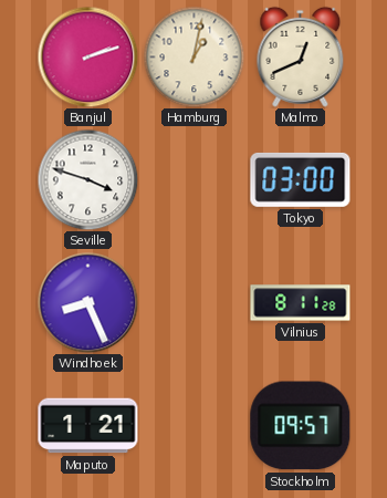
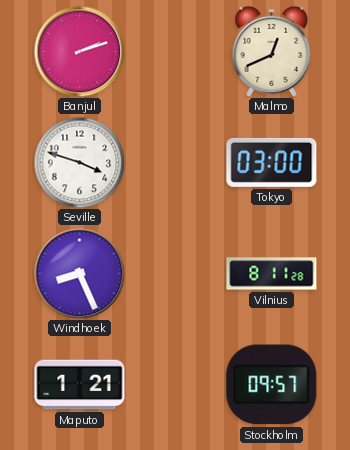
Hamburg: 1:02 -> none
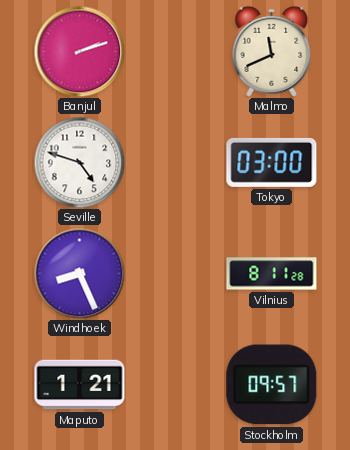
Malmo: 12:41 -> 11:41
Seville: 3:48 -> 4:48
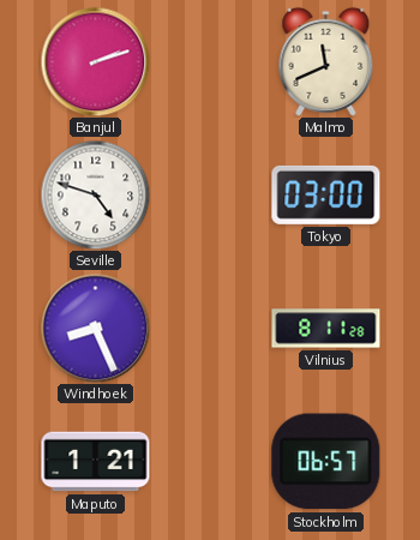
Stockholm: 09:57 -> 06:57
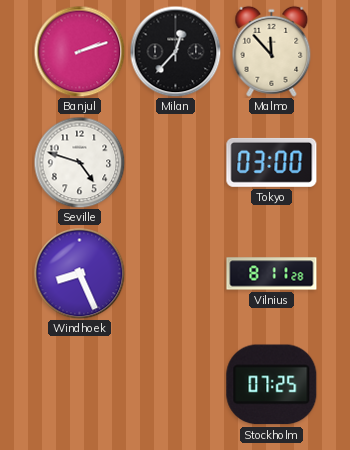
Milan: none -> 12:37
Malmo: 11:41 -> 11:53
Maputo: 1:21 -> none
Stockholm: 06:57 -> 07:25
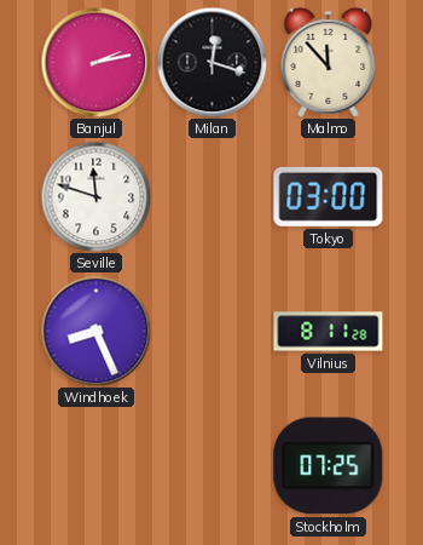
Banjul: 2:12 -> 2:13
Milan: 12:37 -> 12:18
Seville: 4:48 -> 11:48
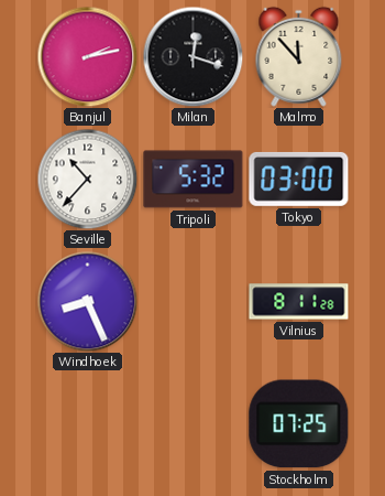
Seville: 11:48 -> 10:37
Tripoli: none -> 5:32
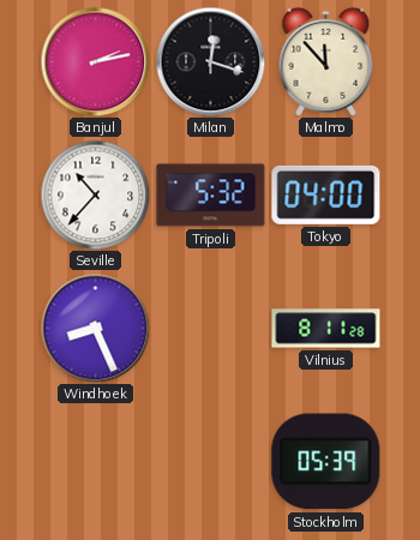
Tokyo: 03:00 -> 04:00
Stockholm: 07:25 -> 05:39
